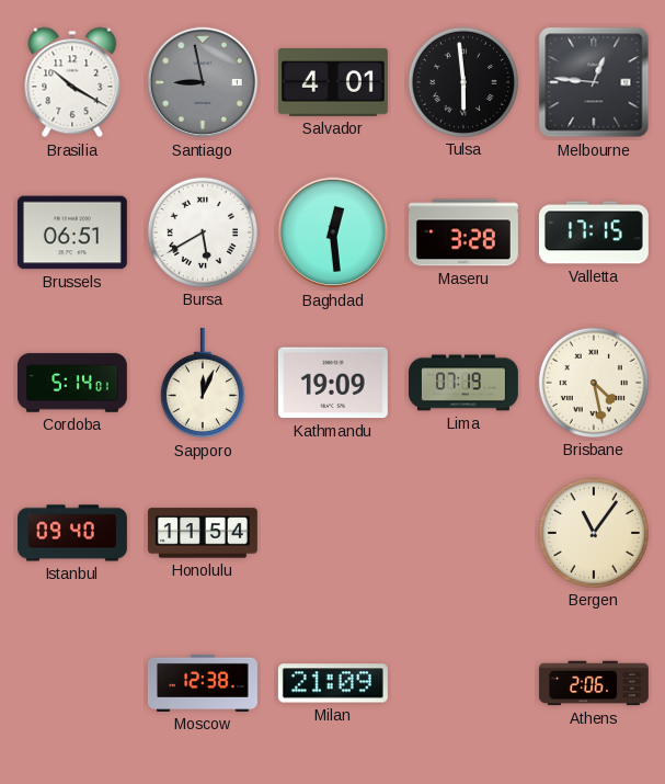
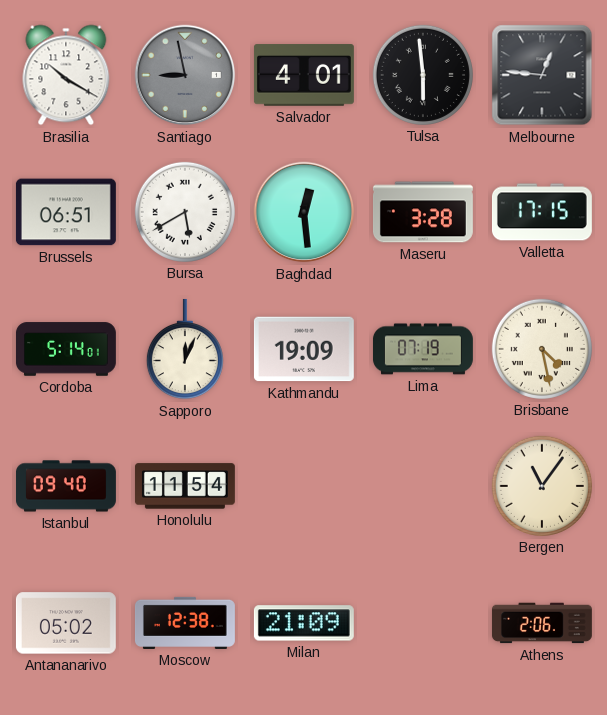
Antananarivo: none -> 05:02
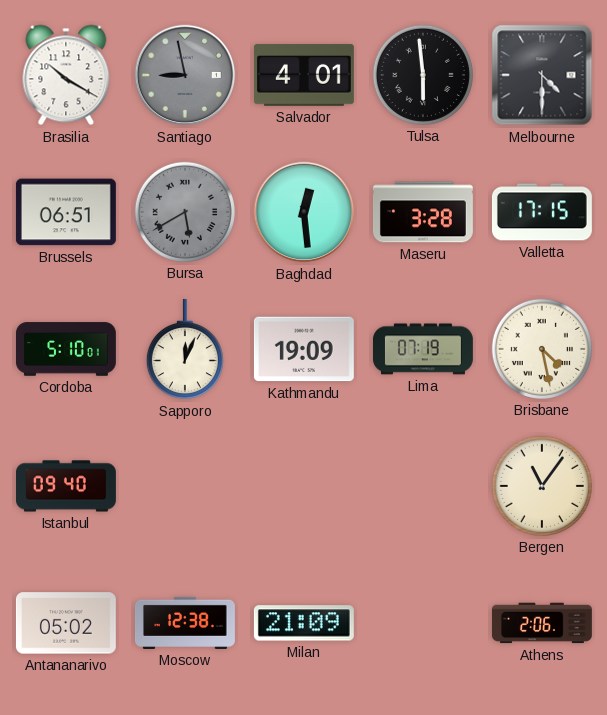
Melbourne: 12:46 -> 4:30
Bursa dial: white -> grey
Cordoba: 5:14 -> 5:10
Honolulu: 11:54 -> none
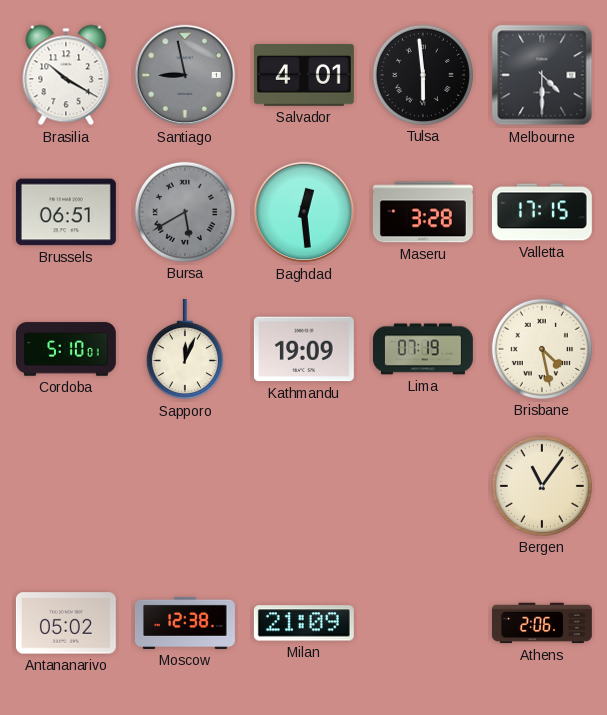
Istanbul: 09:40 -> none
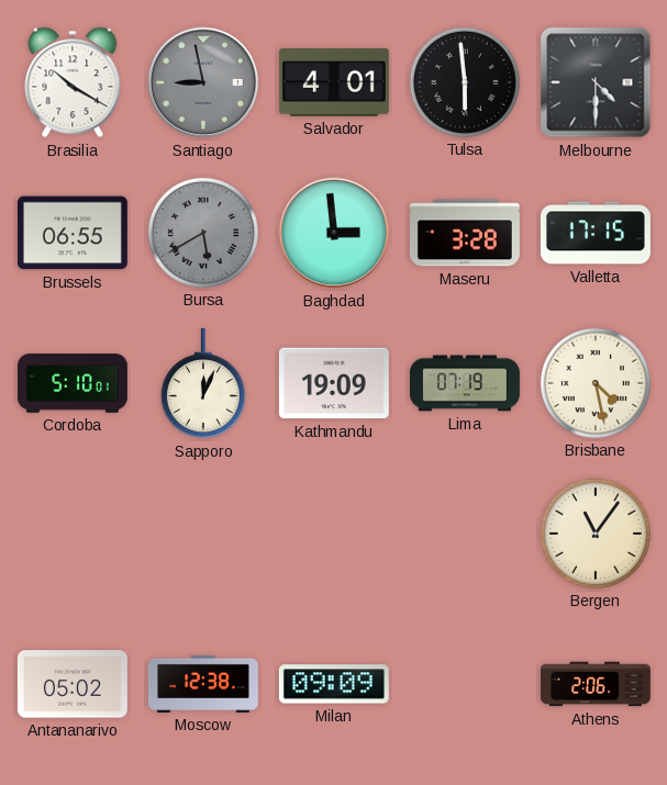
Brussels: 06:51 -> 06:55
Baghdad: 12:29 -> 2:59
Milan: 21:09 -> 09:09
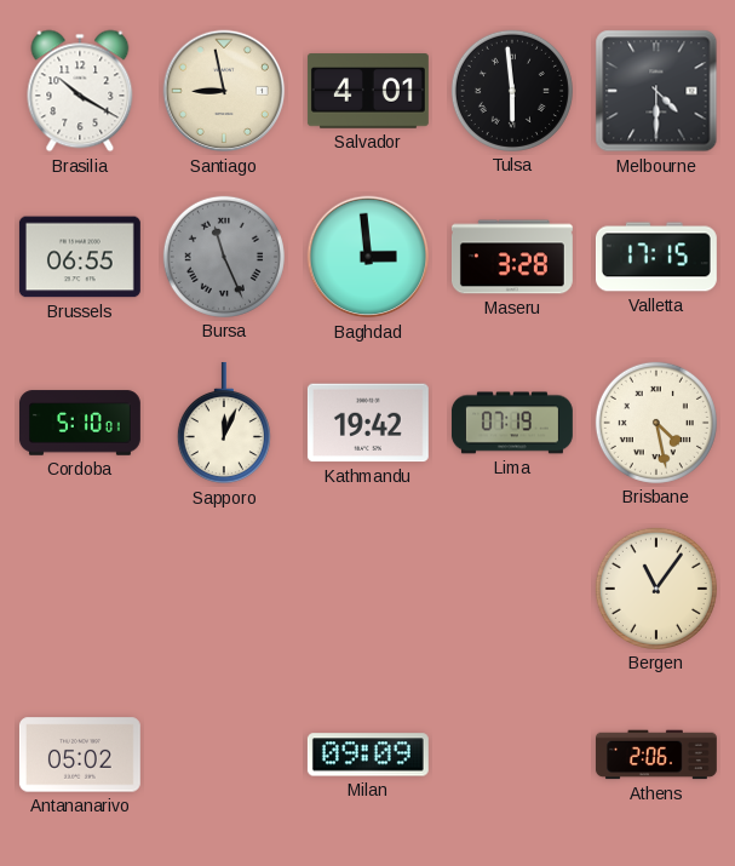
Santiago dial: grey -> cream
Bursa: 5:40 -> 11:26
Kathmandu: 19:09 -> 19:42
Moscow: 12:38 -> none
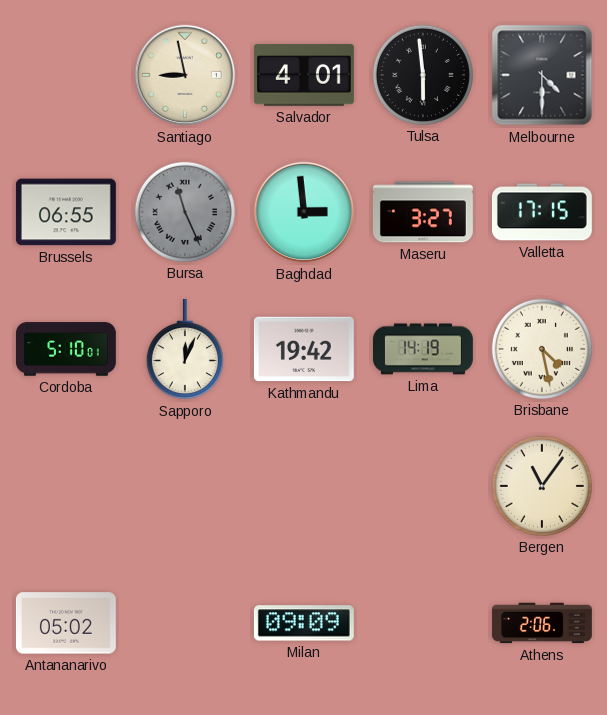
Brasilia: 10:20 -> none
Maseru: 3:28 -> 3:27
Lima: 07:19 -> 14:19
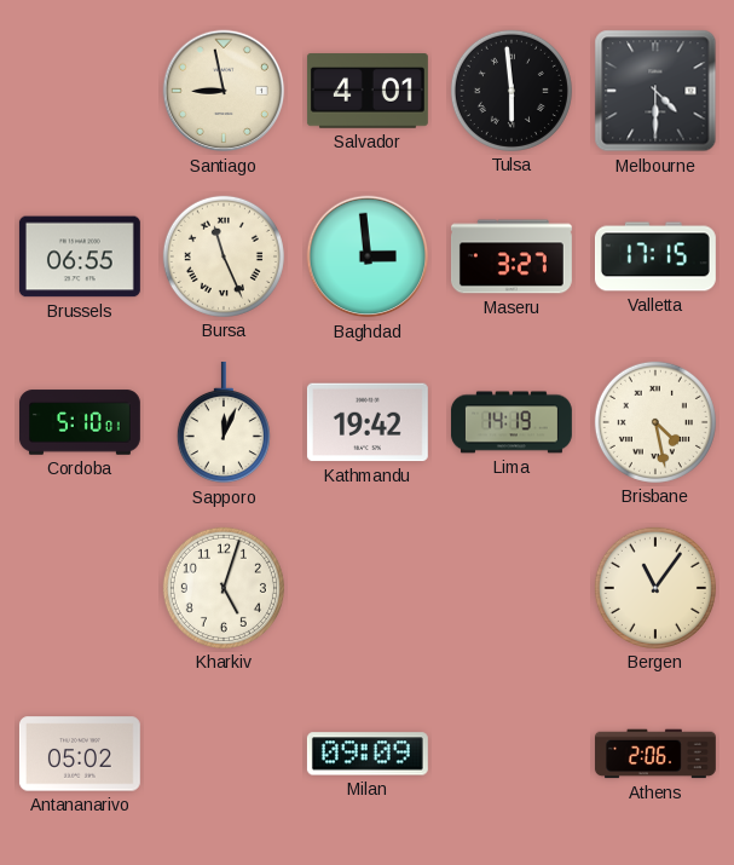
Bursa dial: grey -> cream
Kharkiv: none -> 5:03
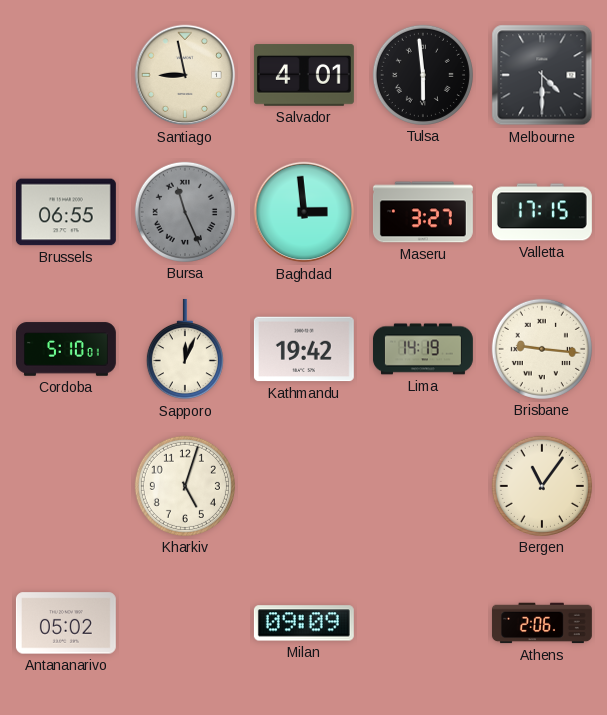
Bursa dial: cream -> grey
Brisbane: 4:28 -> 9:16
